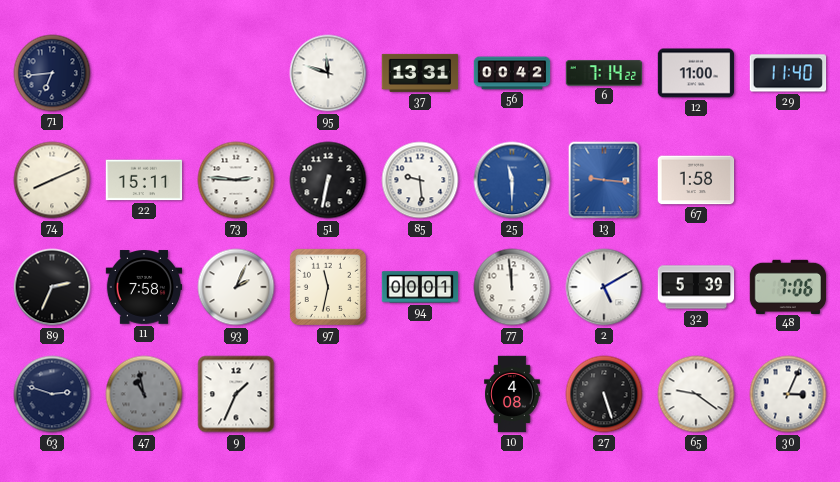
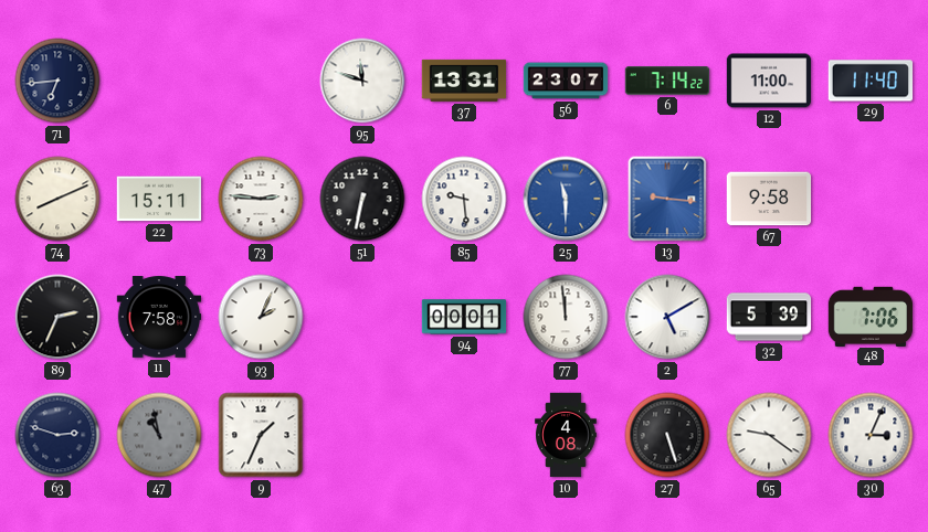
56: 00:42 -> 23:07
67: 1:58 -> 9:58
97: 11:32 -> none
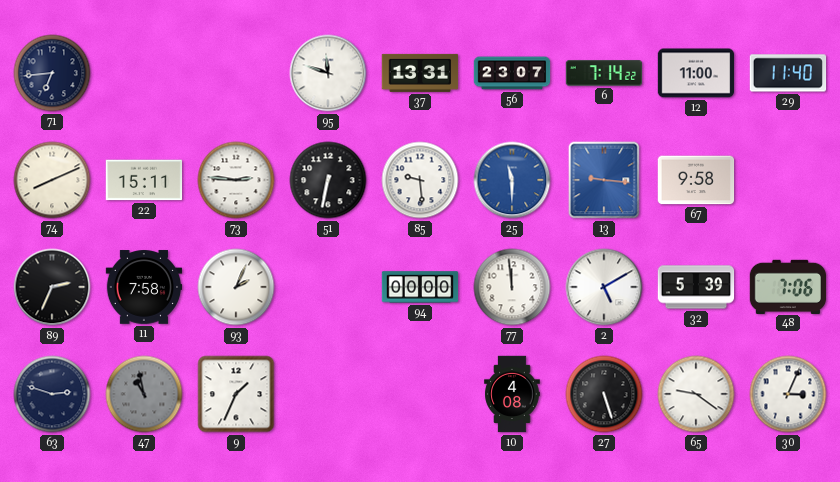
94: 00:01 -> 00:00
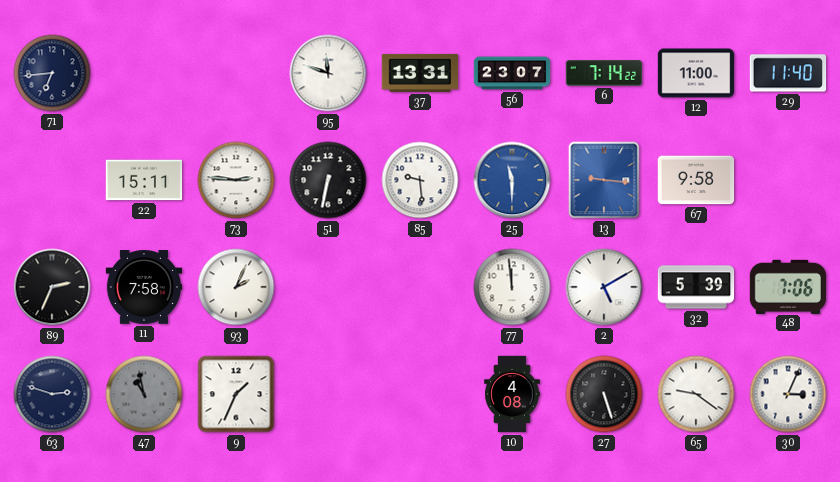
74: 8:11 -> none
94: 00:00 -> none
